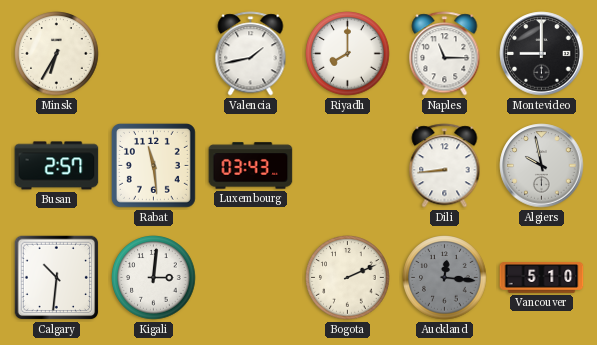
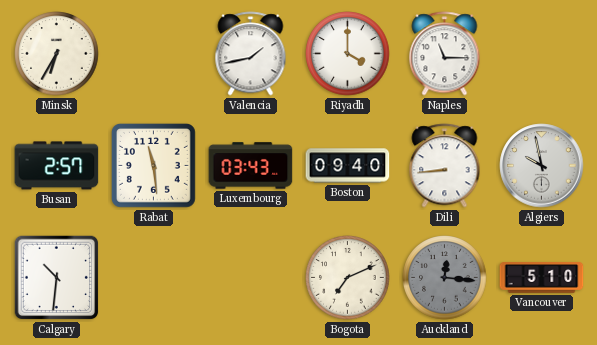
Riyadh: 8:00 -> 4:00
Montevideo: 9:00 -> none
Boston: none -> 09:40
Kigali: 3:01 -> none
Bogota: 2:11 -> 7:11
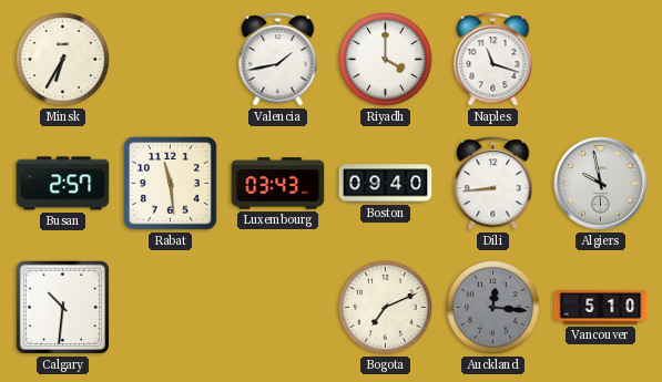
Naples: 11:15 -> 11:18
